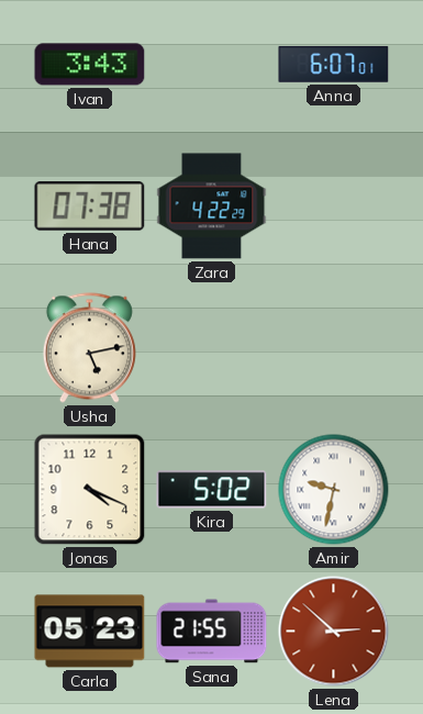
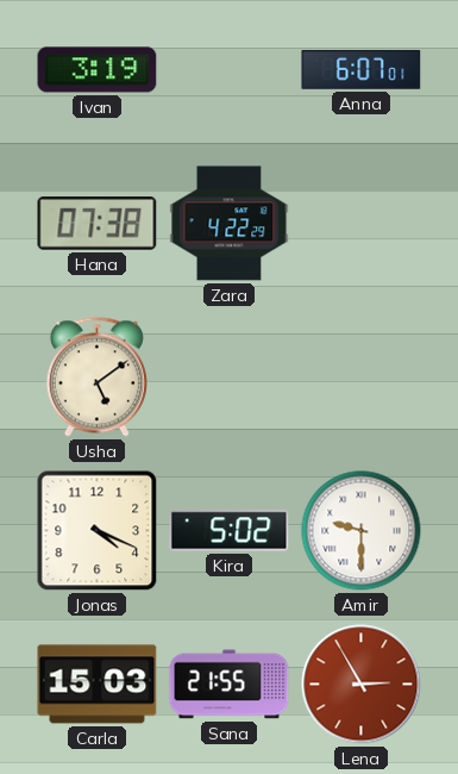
Ivan: 3:43 -> 3:19
Usha: 5:13 -> 5:09
Amir: 9:32 -> 9:30
Carla: 05:23 -> 15:03
Lena: 2:52 -> 2:55
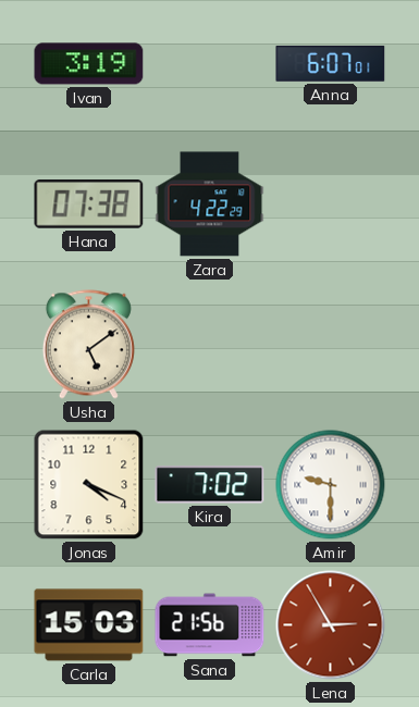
Kira: 5:02 -> 7:02
Sana: 21:55 -> 21:56
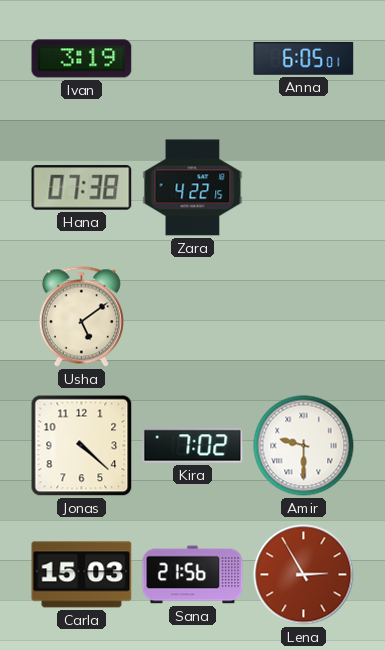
Anna: 6:07 -> 6:05
Zara: 4:22:29 -> 4:22:15
Jonas: 4:19 -> 4:22
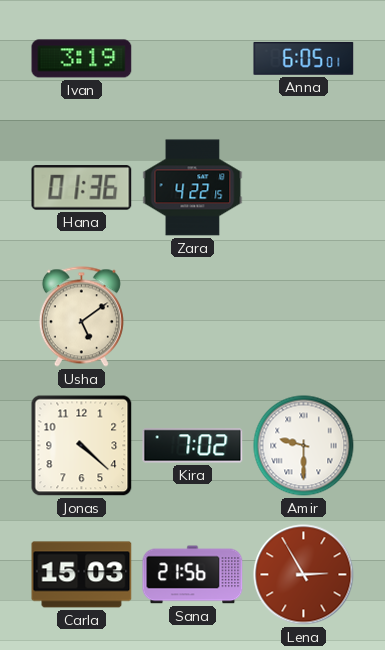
Hana: 07:38 -> 01:36
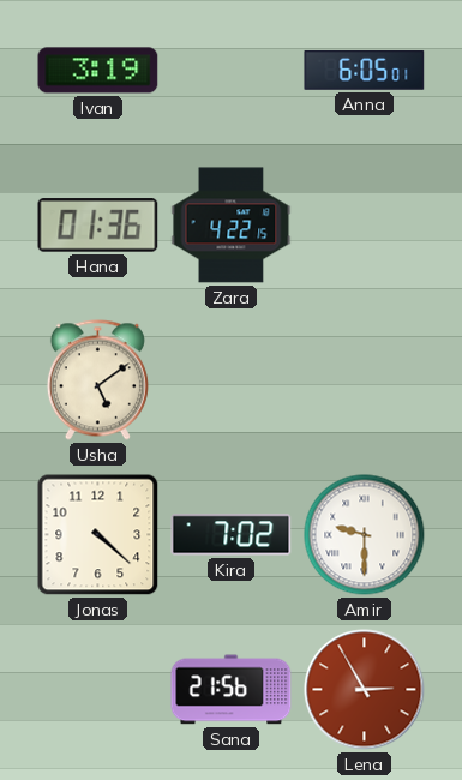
Carla: 15:03 -> none
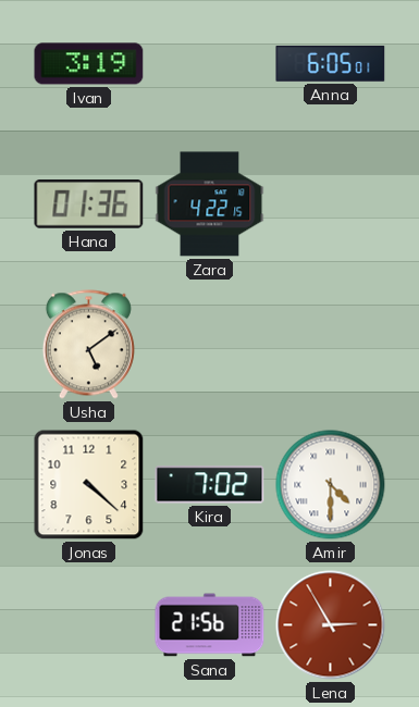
Amir: 9:30 -> 4:30
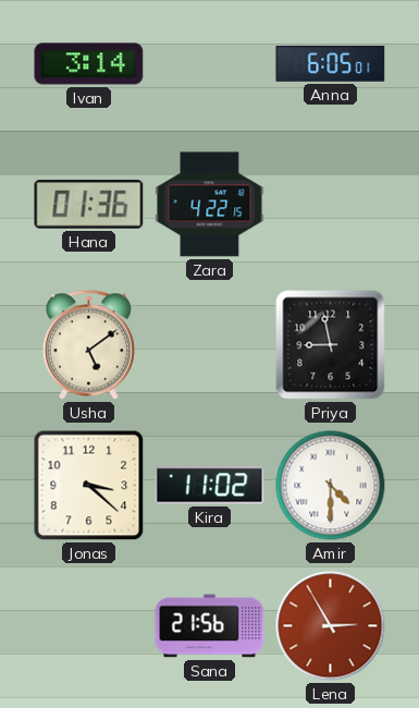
Ivan: 3:19 -> 3:14
Priya: none -> 8:58
Jonas: 4:22 -> 3:22
Kira: 7:02 -> 11:02
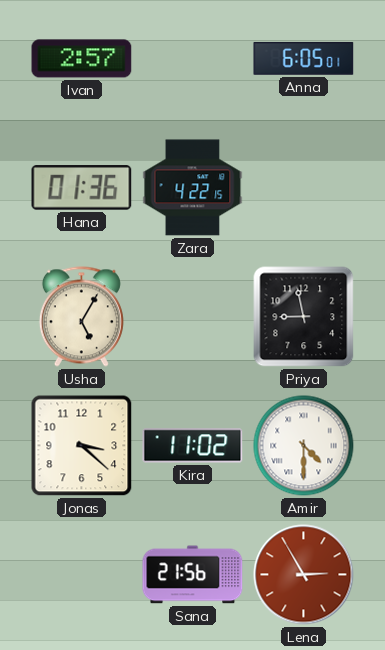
Ivan: 3:14 -> 2:57
Usha: 5:09 -> 5:05
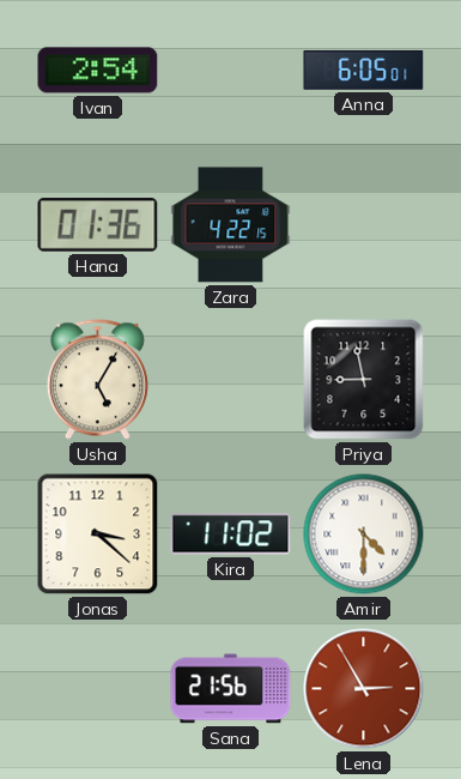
Ivan: 2:57 -> 2:54
